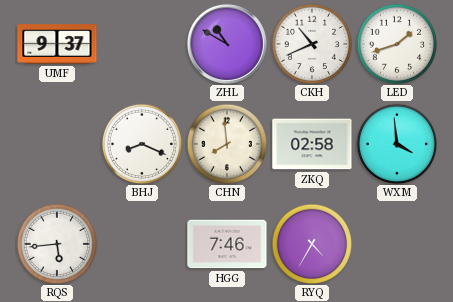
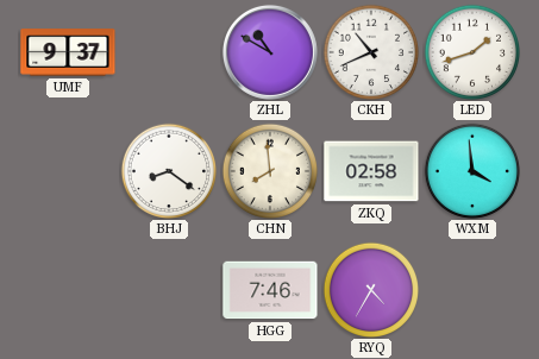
BHJ: 8:19 -> 8:21
RQS: 5:44 -> none
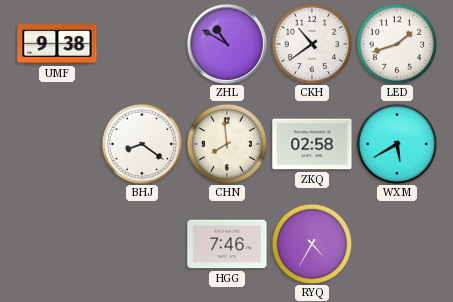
UMF: 9:37 -> 9:38
CKH: 10:41 -> 10:39
WXM: 3:59 -> 5:40
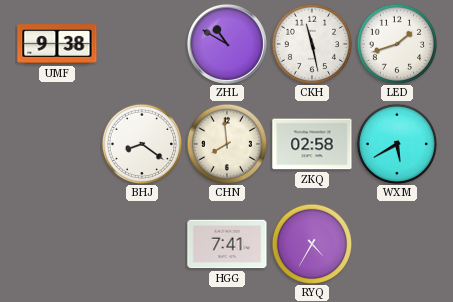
CKH: 10:39 -> 11:28
HGG: 7:46 -> 7:41
